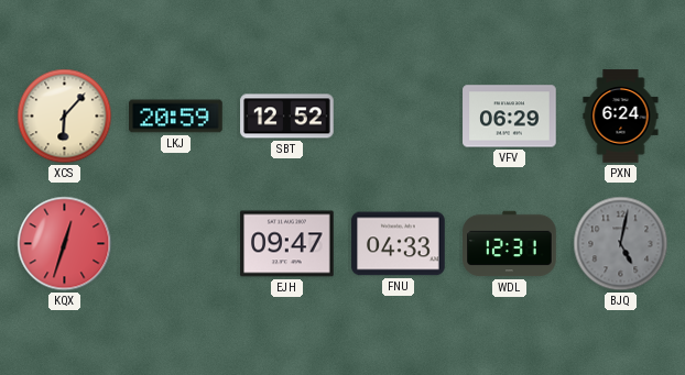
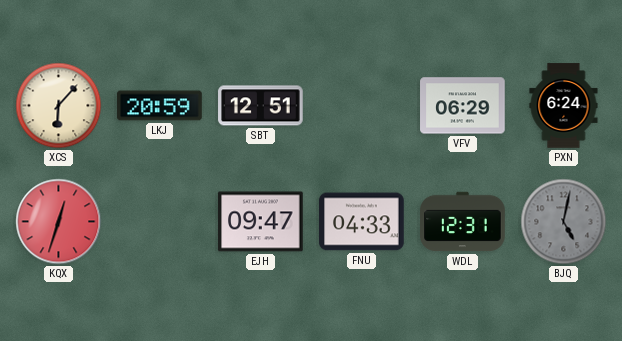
SBT: 12:52 -> 12:51
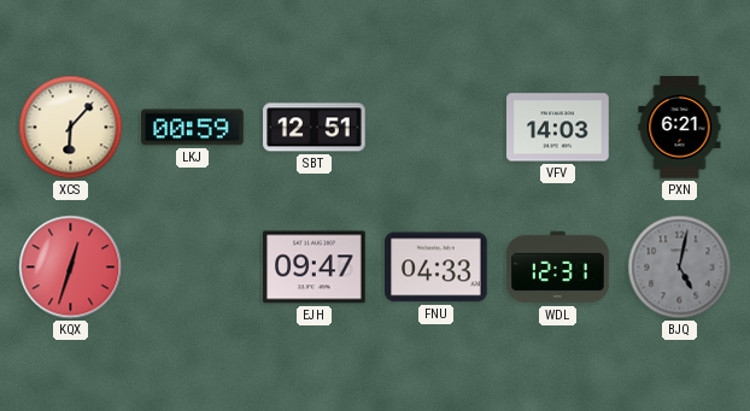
LKJ: 20:59 -> 00:59
VFV: 06:29 -> 14:03
PXN: 6:24 -> 6:21
